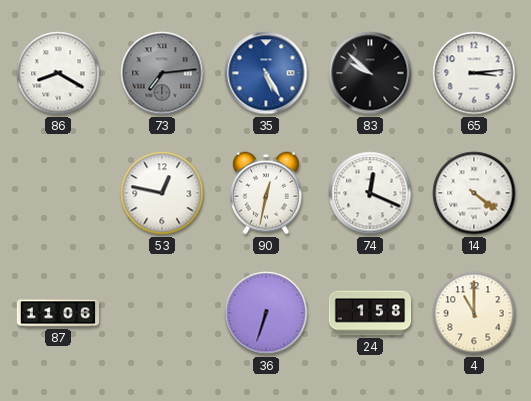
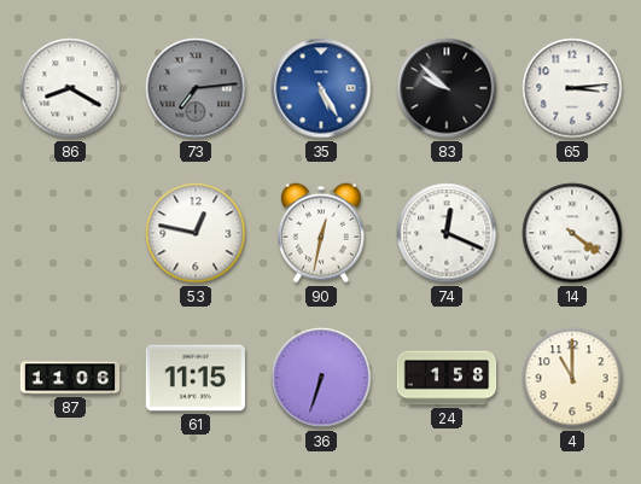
61: none -> 11:15
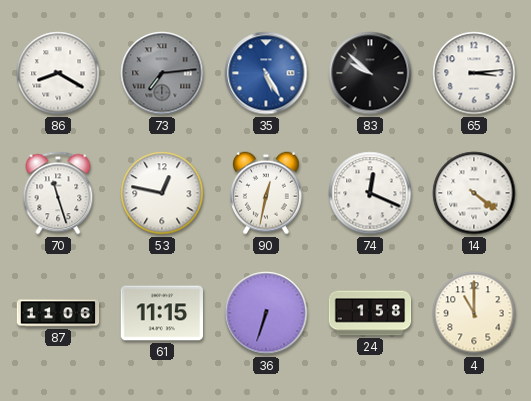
70: none -> 11:27
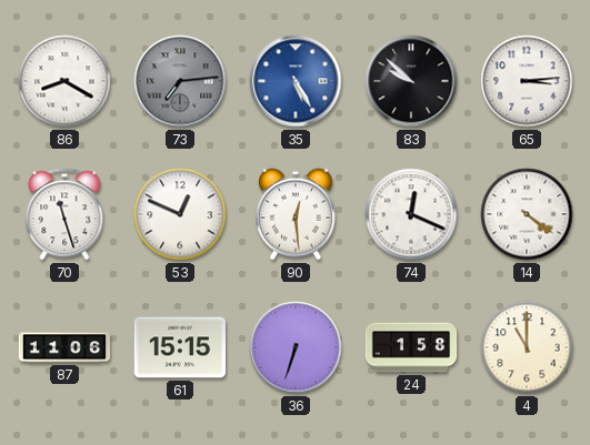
53: 12:47 -> 12:49
90: 12:32 -> 12:29
61: 11:15 -> 15:15
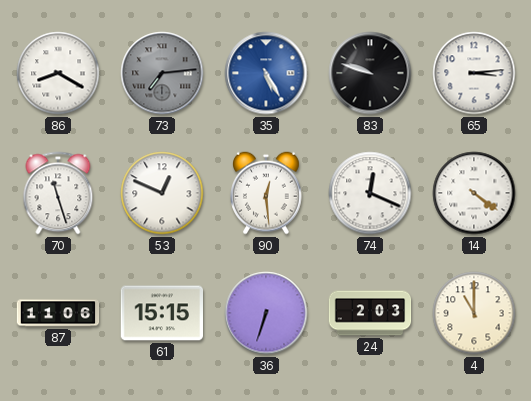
83: 9:52 -> 9:48
24: 1:58 -> 2:03
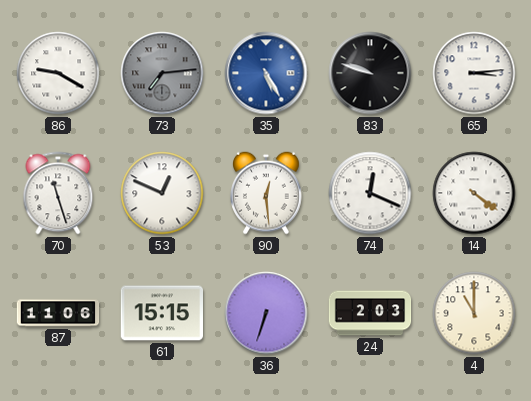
86: 8:20 -> 9:20
